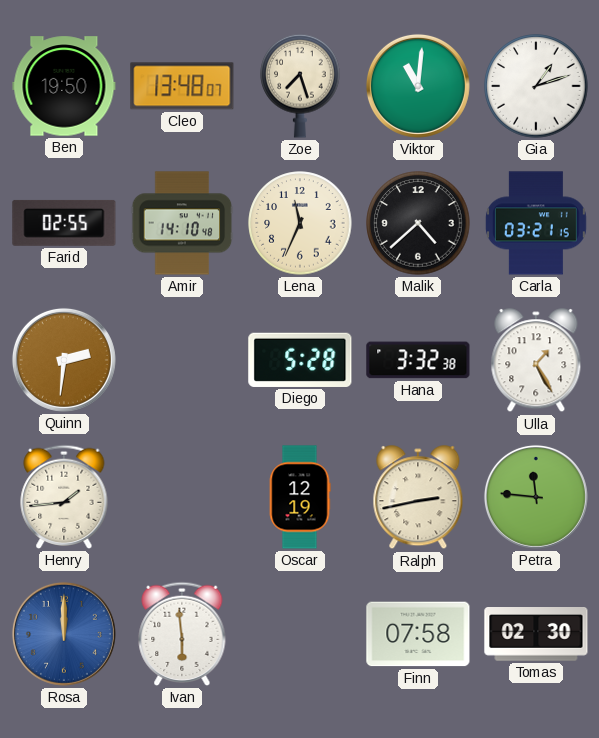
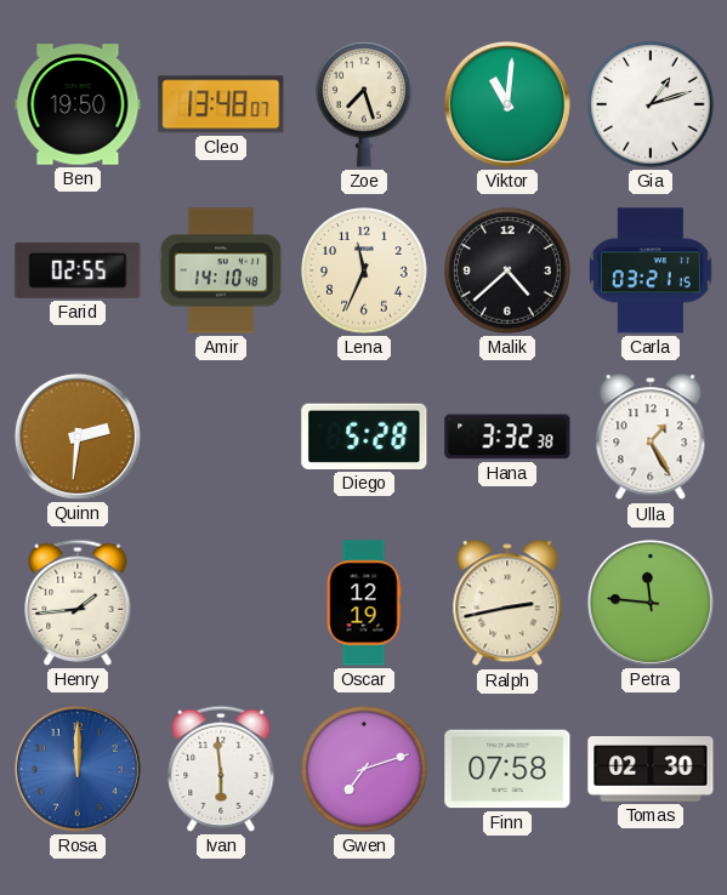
Gwen: none -> 7:12
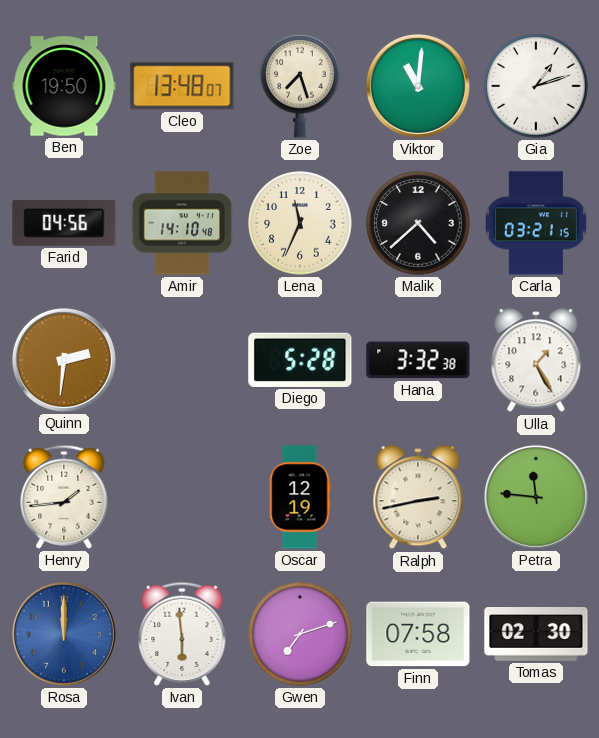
Farid: 02:55 -> 04:56
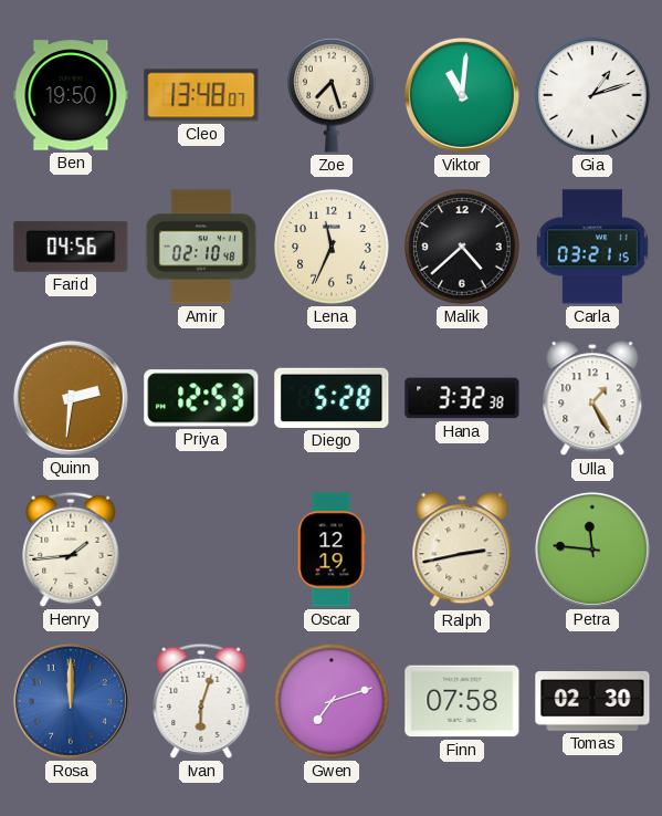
Amir: 14:10 -> 02:10
Priya: none -> 12:53
Ivan: 5:59 -> 6:03
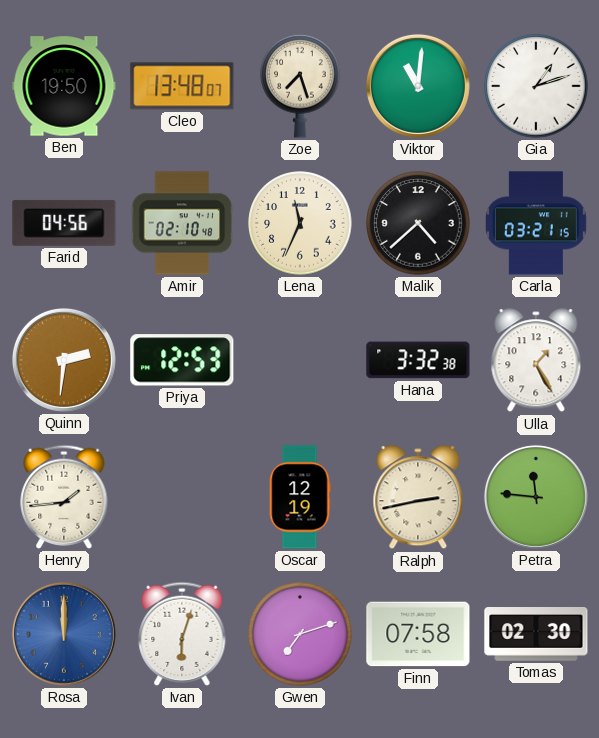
Diego: 5:28 -> none
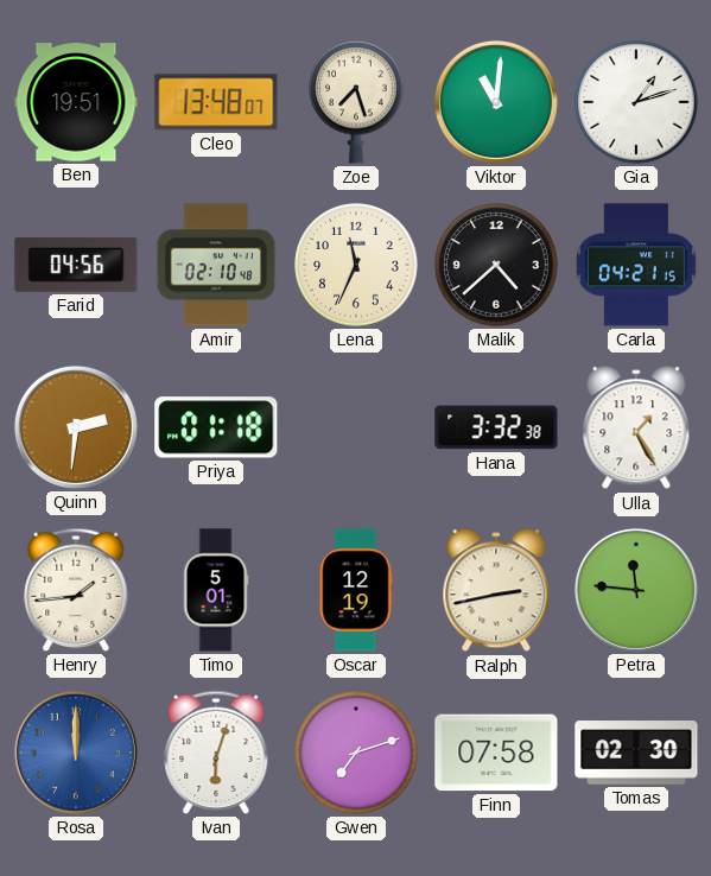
Ben: 19:50 -> 19:51
Carla: 03:21 -> 04:21
Priya: 12:53 -> 01:18
Timo: none -> 5:01
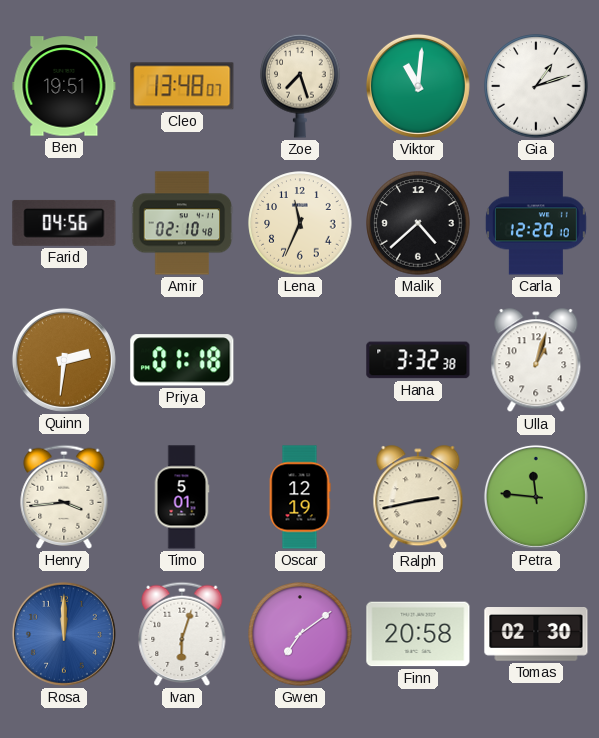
Carla: 04:21 -> 12:20
Ulla: 1:25 -> 1:03
Henry: 1:44 -> 3:44
Gwen: 7:12 -> 7:09
Finn: 07:58 -> 20:58
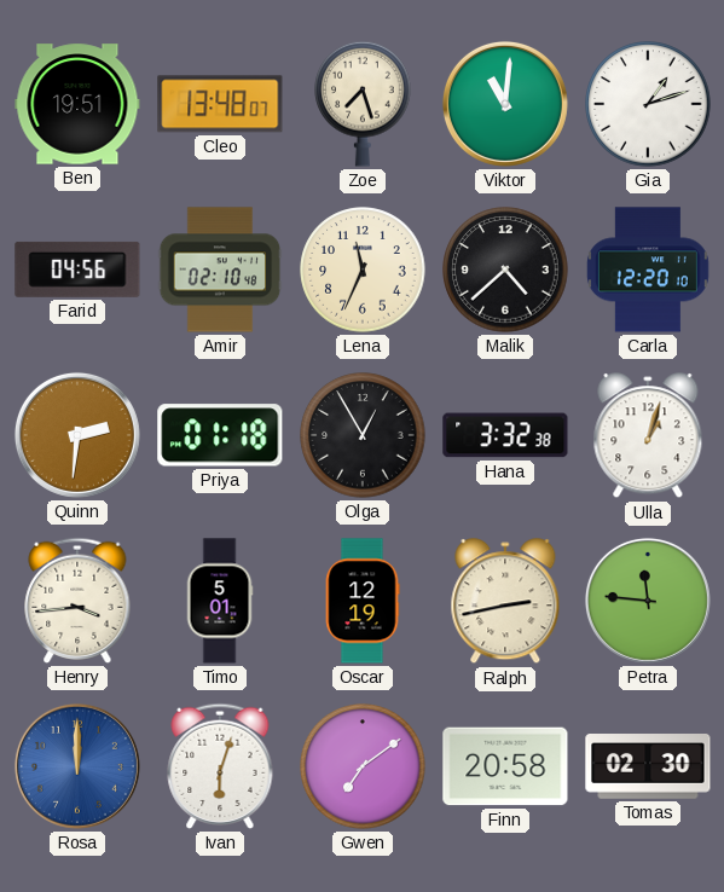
Olga: none -> 12:55
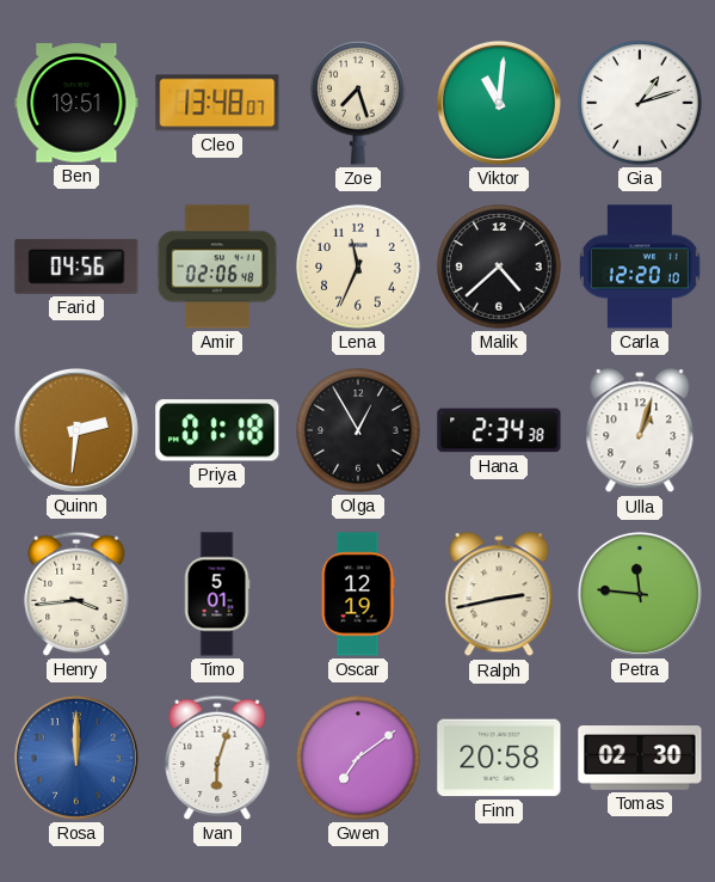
Amir: 02:10 -> 02:06
Hana: 3:32 -> 2:34
